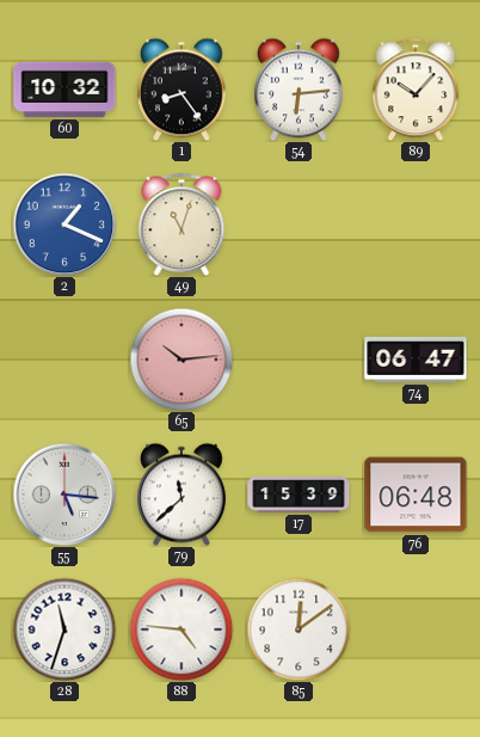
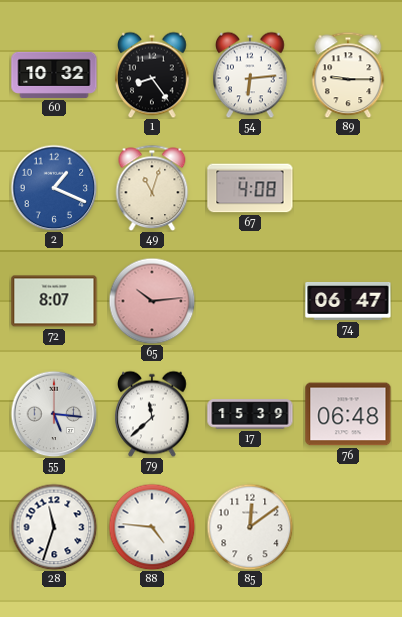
89: 10:07 -> 9:15
67: none -> 4:08
72: none -> 8:07
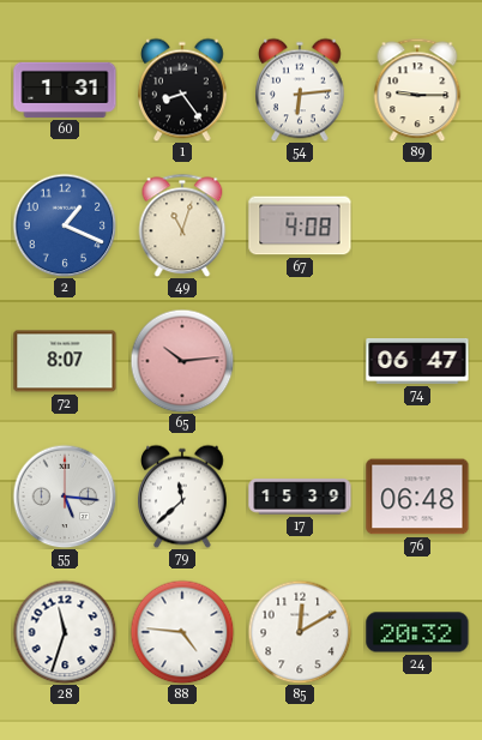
60: 10:32 -> 1:31
85: 12:09 -> 12:10
24: none -> 20:32
